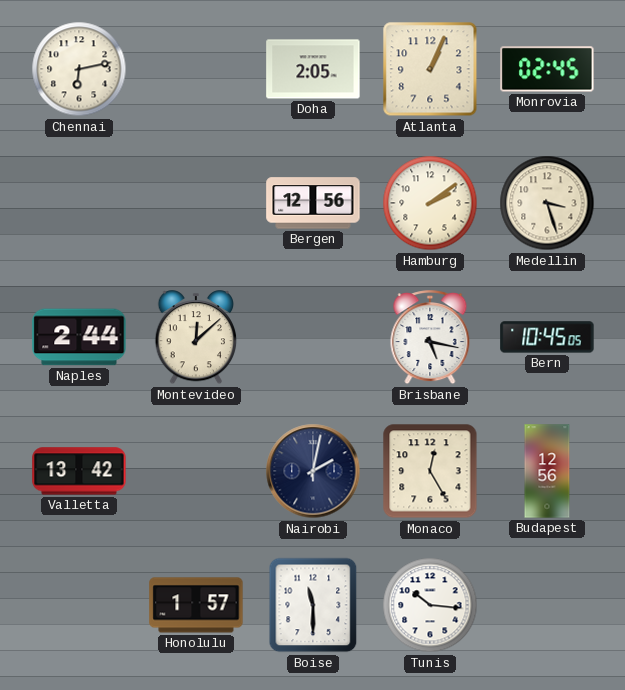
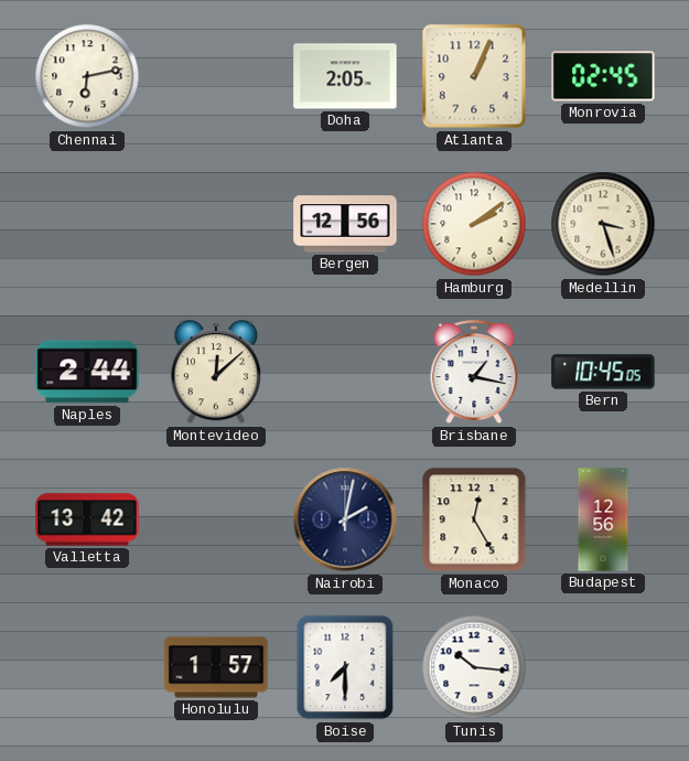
Brisbane: 5:17 -> 1:17
Boise: 11:30 -> 7:30
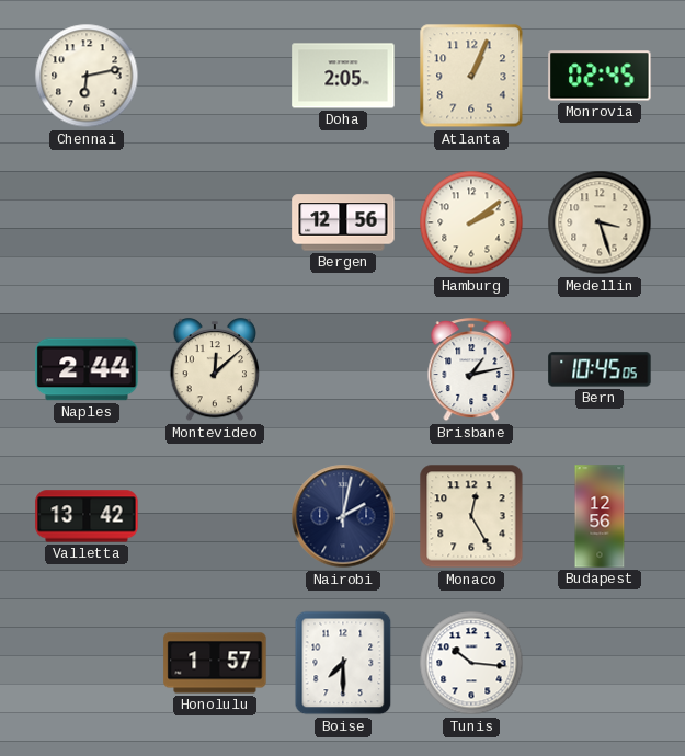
Brisbane: 1:17 -> 1:13
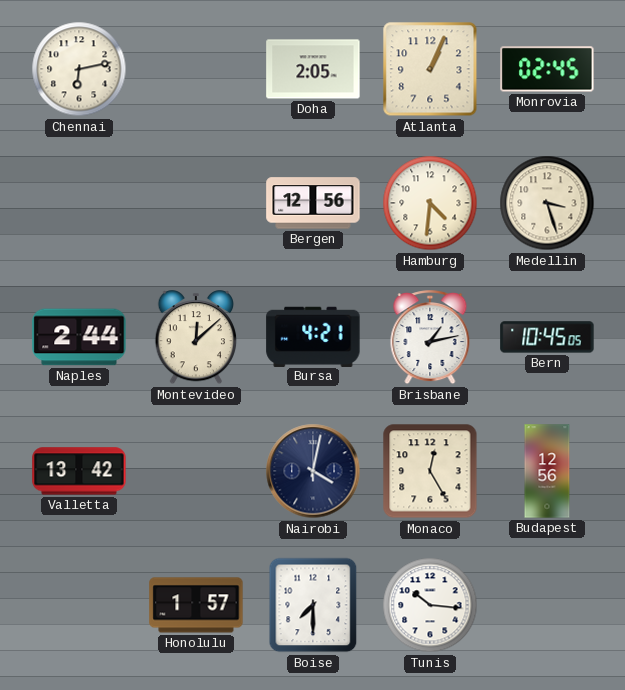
Hamburg: 2:09 -> 4:31
Bursa: none -> 4:21
Nairobi: 2:02 -> 4:02
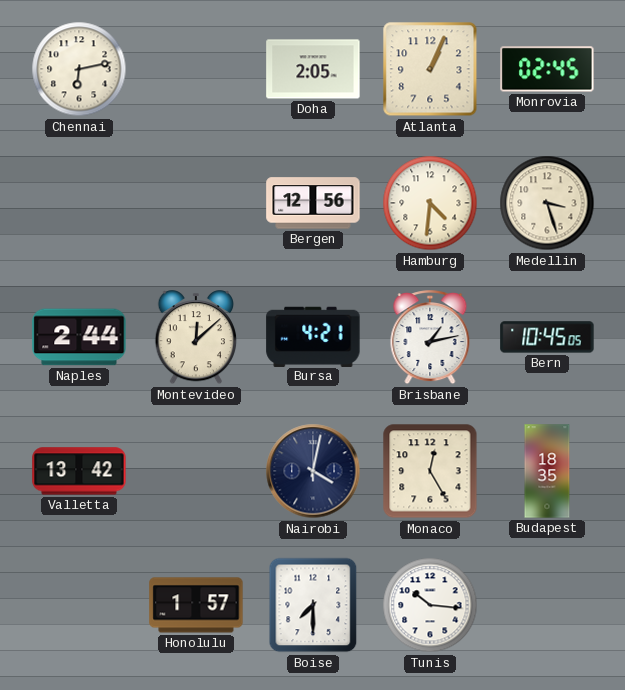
Budapest: 12:56 -> 18:35
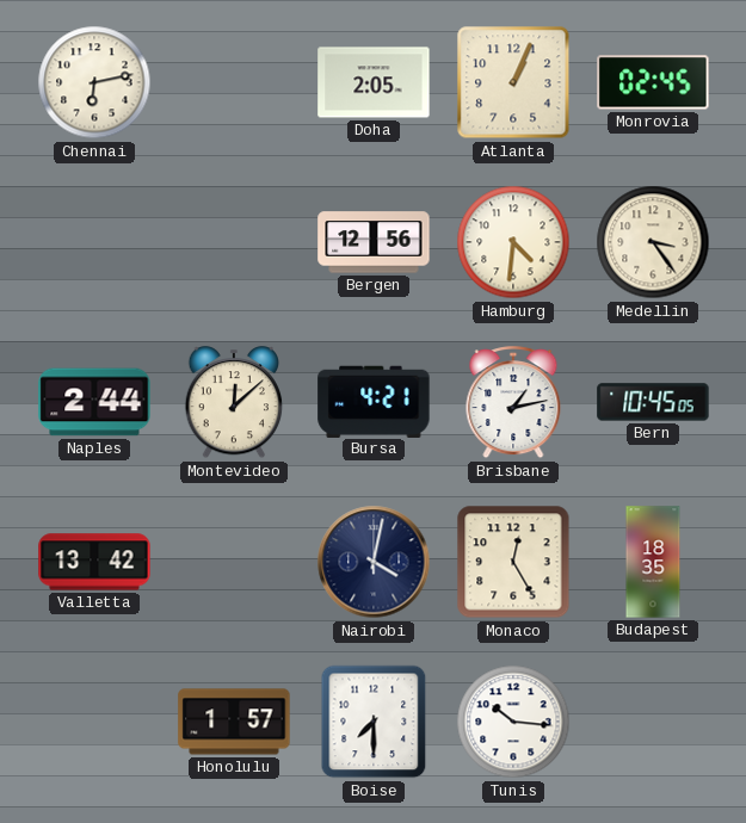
Medellin: 3:27 -> 3:24
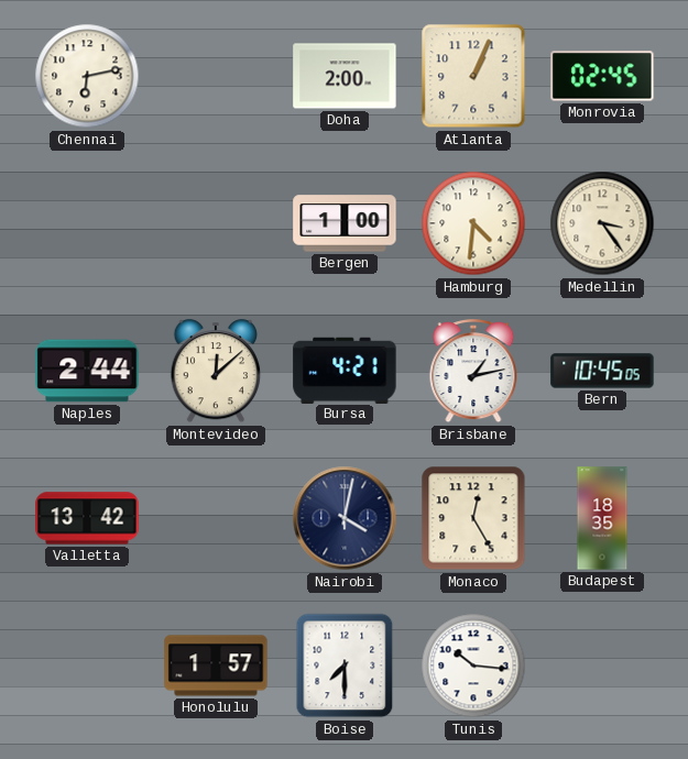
Doha: 2:05 -> 2:00
Bergen: 12:56 -> 1:00
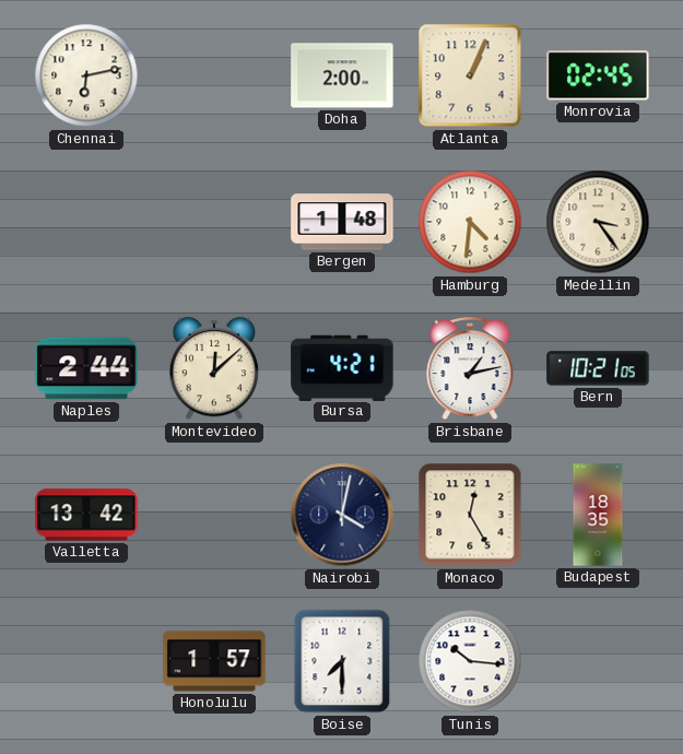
Bergen: 1:00 -> 1:48
Bern: 10:45 -> 10:21
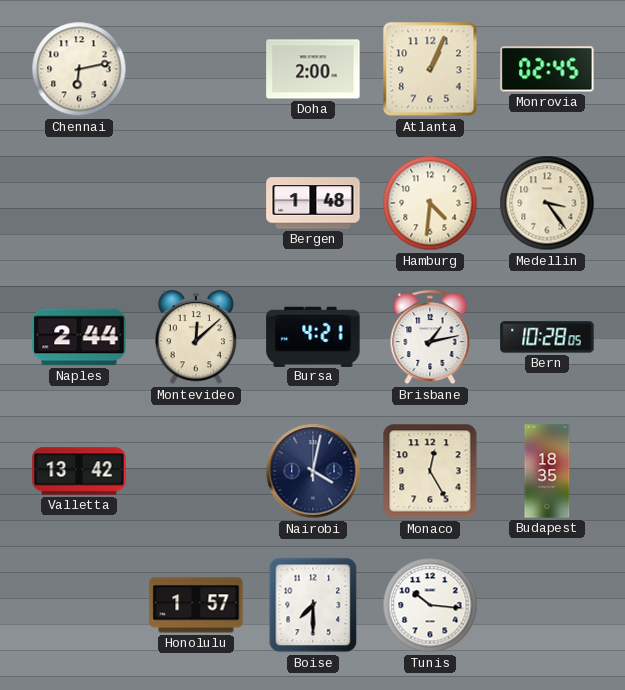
Bern: 10:21 -> 10:28
